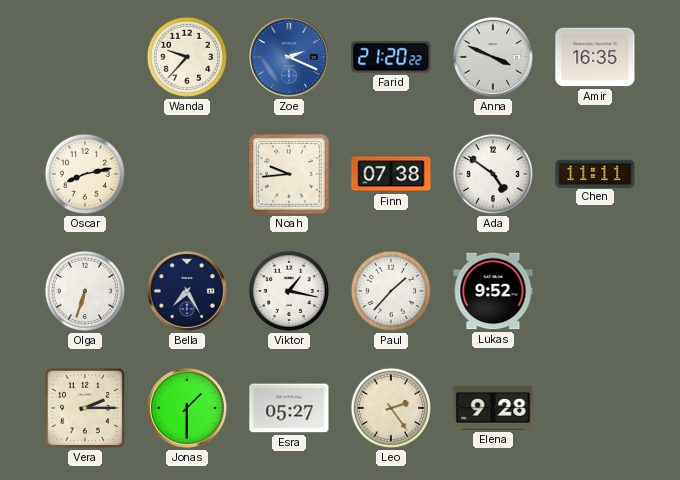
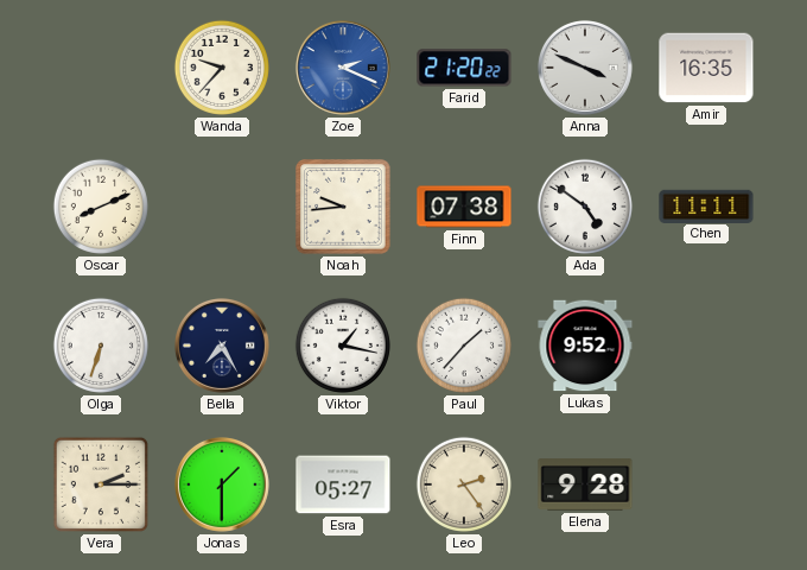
Oscar: 8:13 -> 8:11
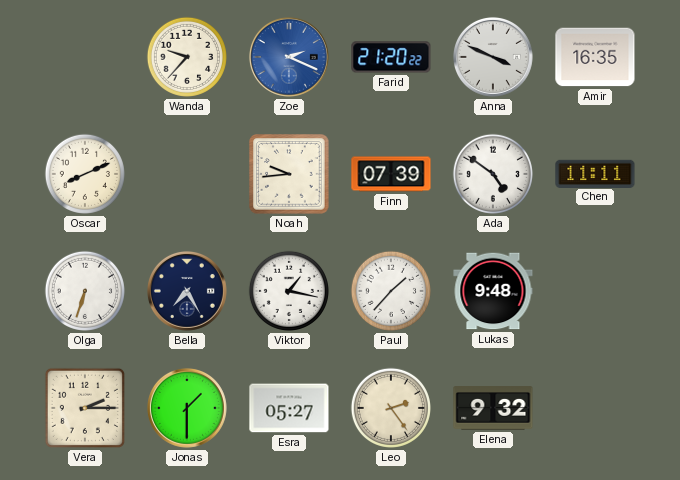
Finn: 07:38 -> 07:39
Lukas: 9:52 -> 9:48
Elena: 9:28 -> 9:32
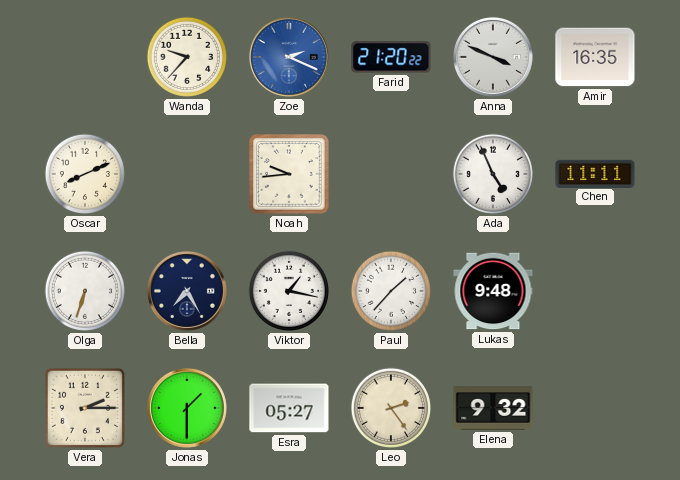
Finn: 07:39 -> none
Ada: 4:51 -> 4:56
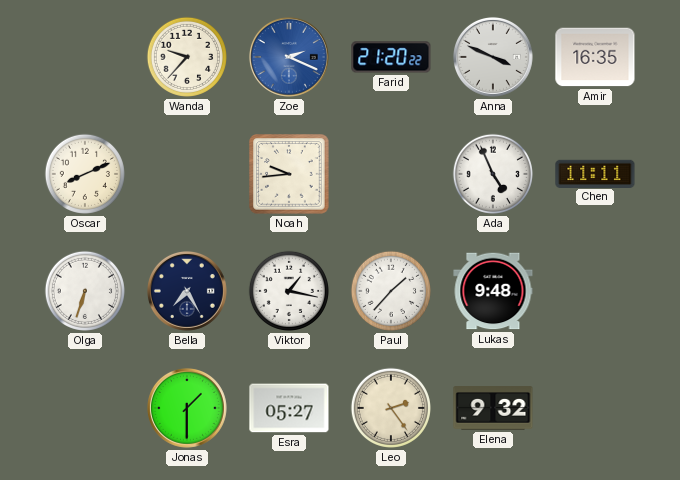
Vera: 2:15 -> none
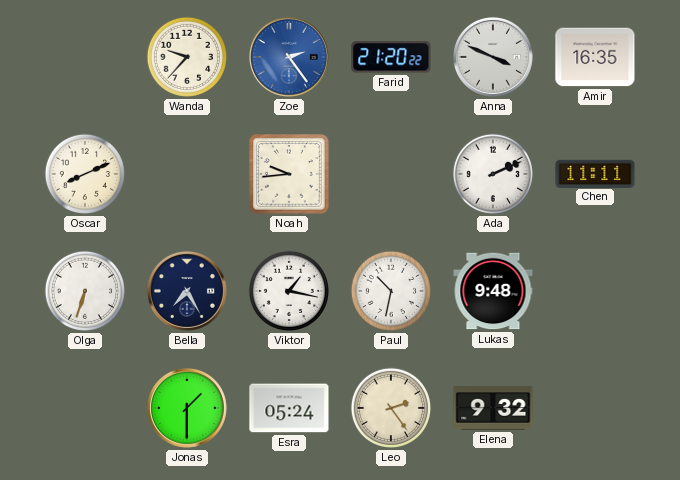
Zoe: 2:19 -> 2:24
Ada: 4:56 -> 2:11
Paul: 1:37 -> 10:32
Esra: 05:27 -> 05:24
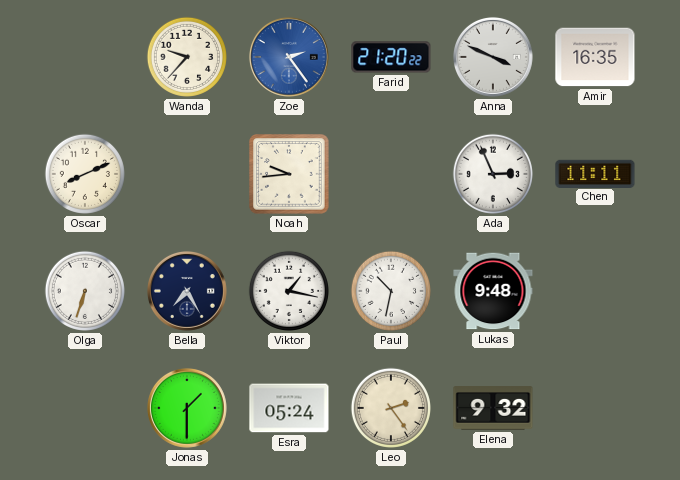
Ada: 2:11 -> 2:56
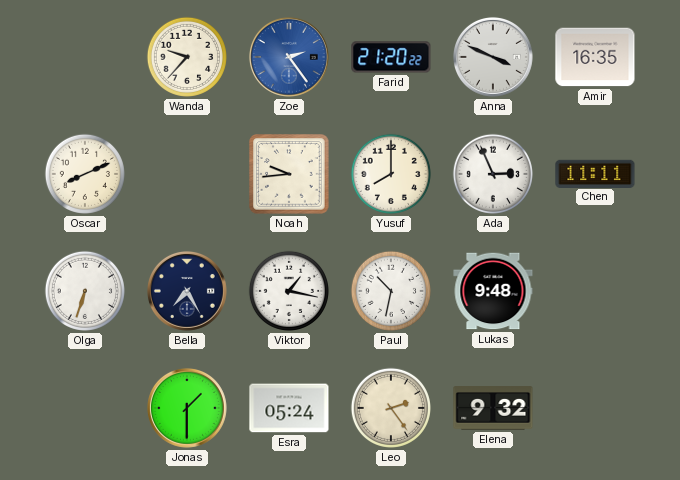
Yusuf: none -> 8:00
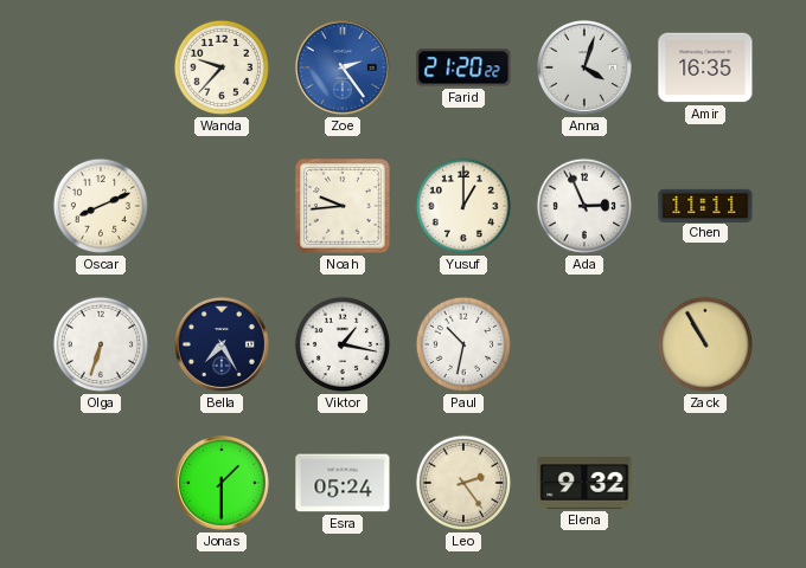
Anna: 3:49 -> 4:03
Yusuf: 8:00 -> 1:00
Lukas: 9:48 -> none
Zack: none -> 10:55
